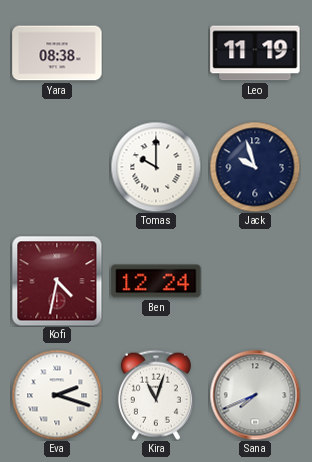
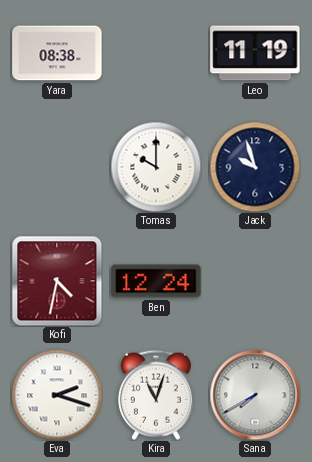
Sana: 7:41 -> 7:40
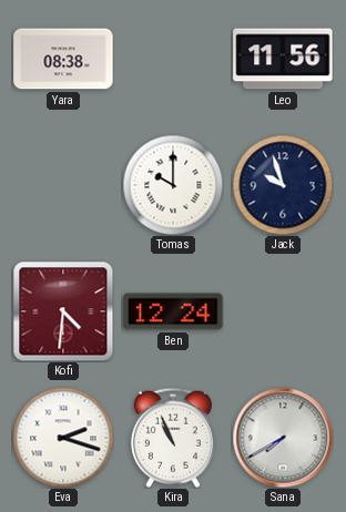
Leo: 11:19 -> 11:56
Kofi: 4:32 -> 4:31
Kira: 11:03 -> 10:56
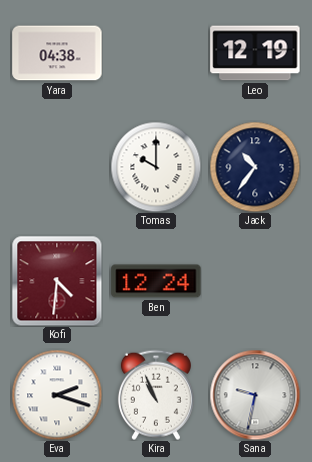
Yara: 08:38 -> 04:38
Leo: 11:56 -> 12:19
Jack: 9:57 -> 10:36
Sana: 7:40 -> 9:32
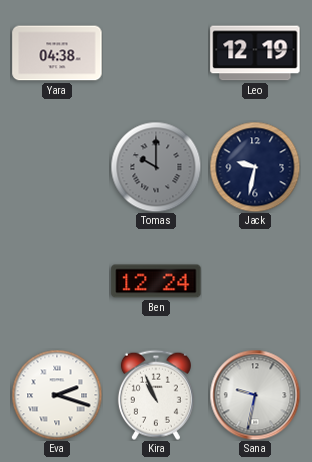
Tomas dial: white -> grey
Jack: 10:36 -> 9:32
Kofi: 4:31 -> none
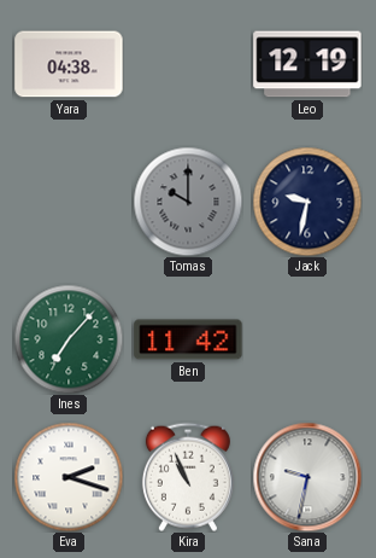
Ines: none -> 7:07
Ben: 12:24 -> 11:42
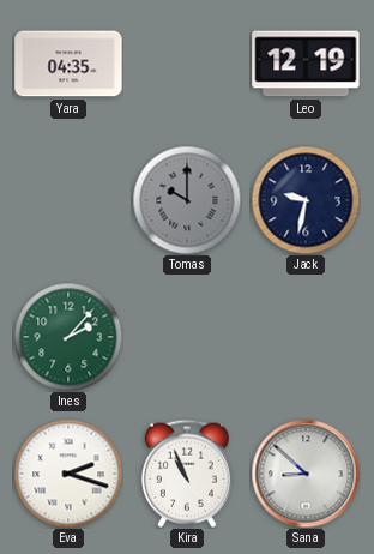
Yara: 04:38 -> 04:35
Ines: 7:07 -> 2:07
Ben: 11:42 -> none
Sana: 9:32 -> 8:52
